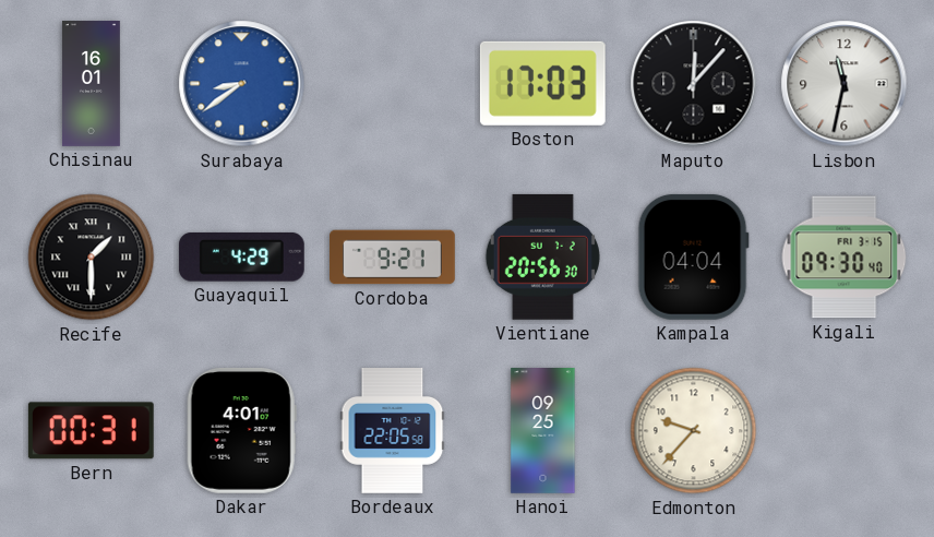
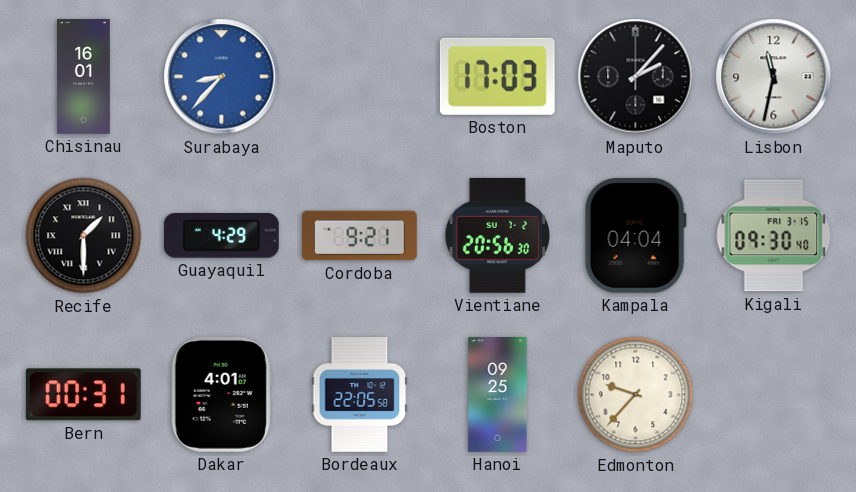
Surabaya: 8:39 -> 8:37
Maputo: 12:07 -> 2:07
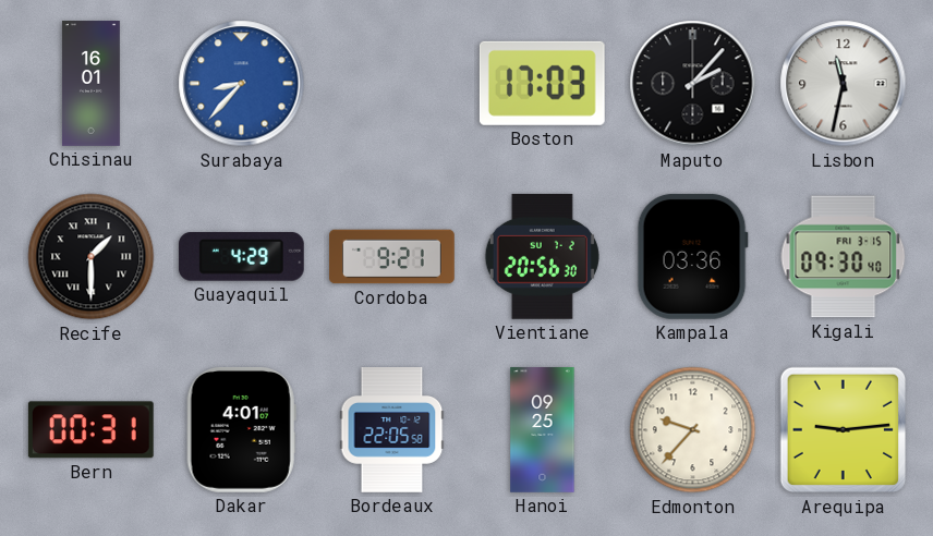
Kampala: 04:04 -> 03:36
Arequipa: none -> 9:14
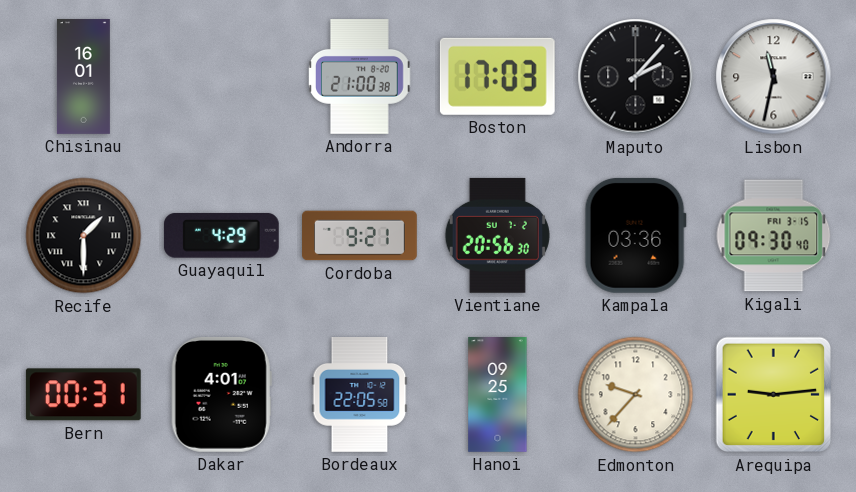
Surabaya: 8:37 -> none
Andorra: none -> 21:00
